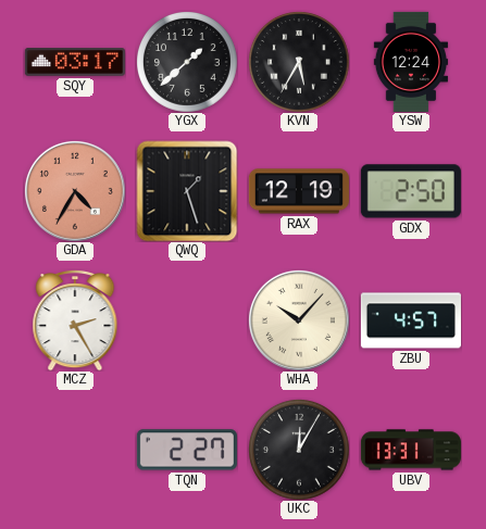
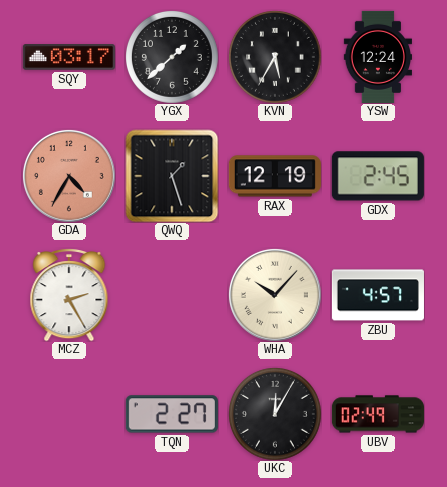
GDX: 2:50 -> 2:45
UBV: 13:31 -> 02:49
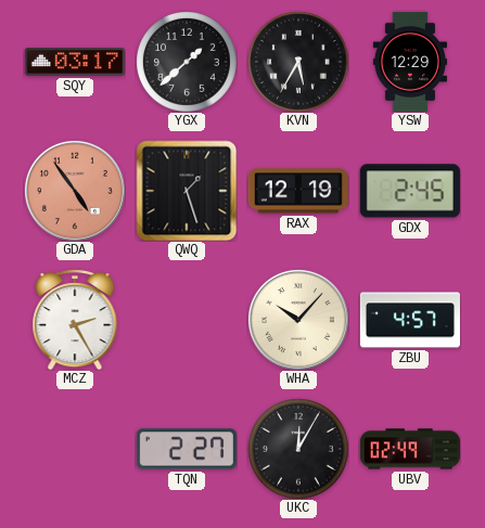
YSW: 12:24 -> 12:29
GDA: 4:35 -> 4:54
